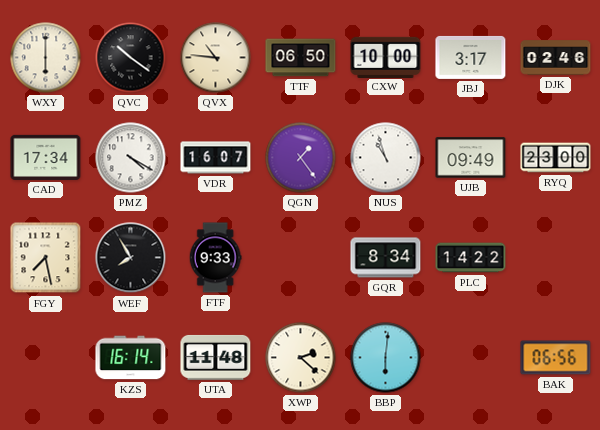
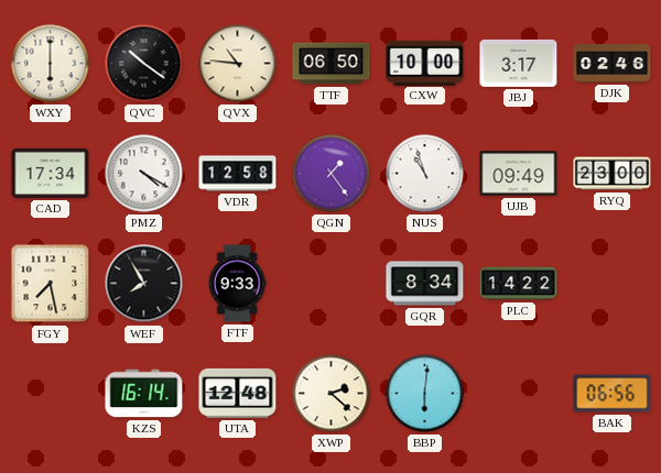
VDR: 16:07 -> 12:58
UTA: 11:48 -> 12:48
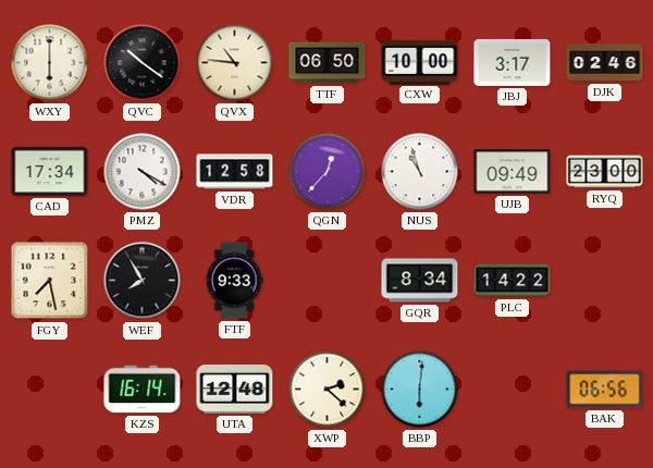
QGN: 1:24 -> 12:37
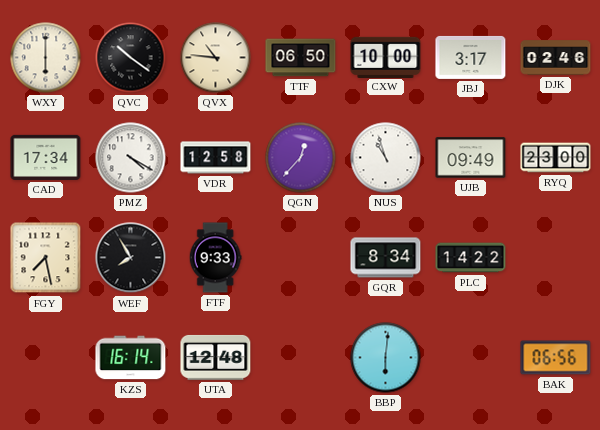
XWP: 2:22 -> none
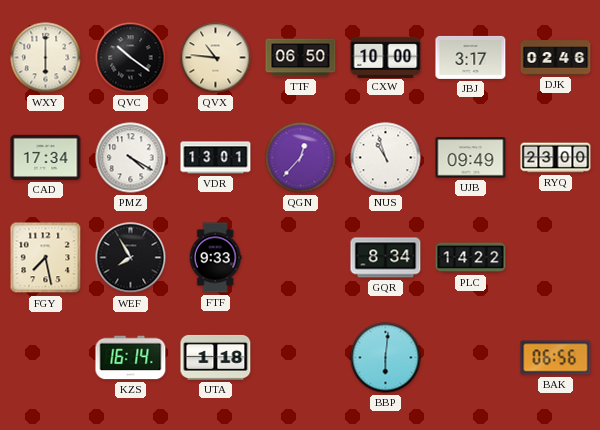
VDR: 12:58 -> 13:01
UTA: 12:48 -> 1:18
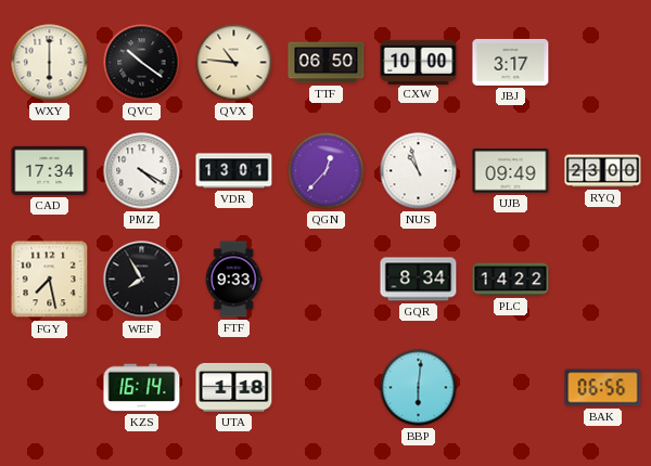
DJK: 02:46 -> none
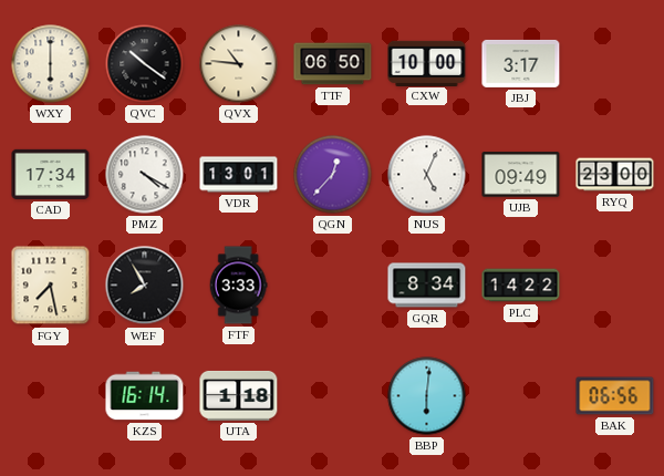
NUS: 10:57 -> 5:04
FTF: 9:33 -> 3:33
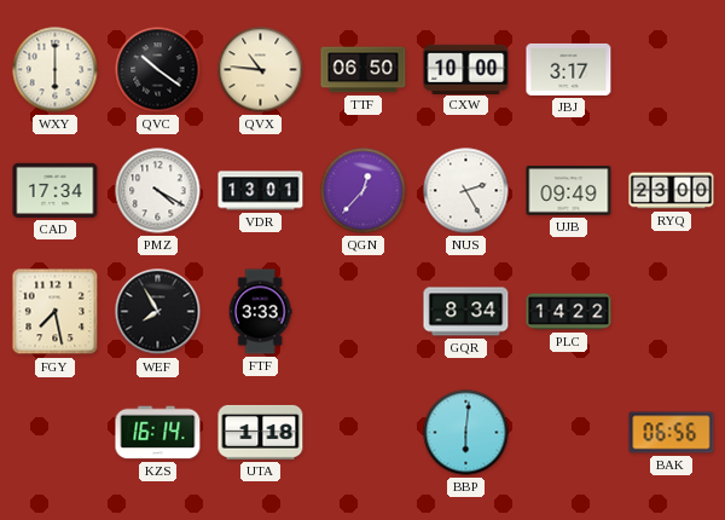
NUS: 5:04 -> 2:25
